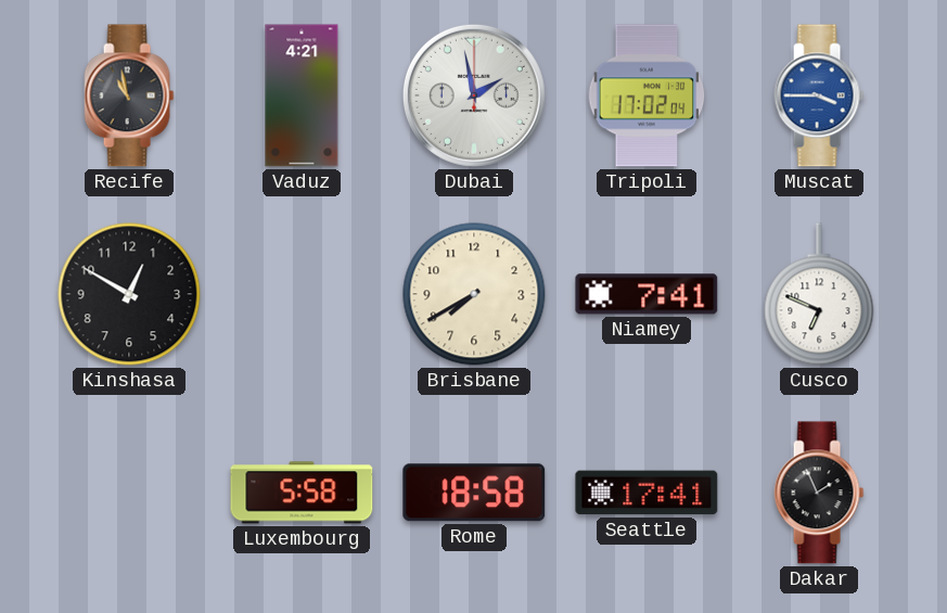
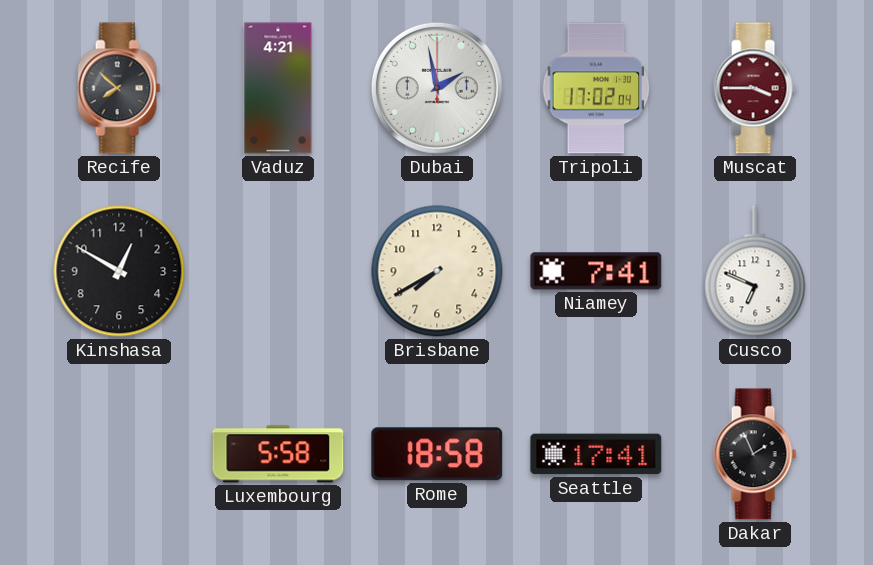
Recife: 10:58 -> 7:52
Muscat dial: blue -> burgundy
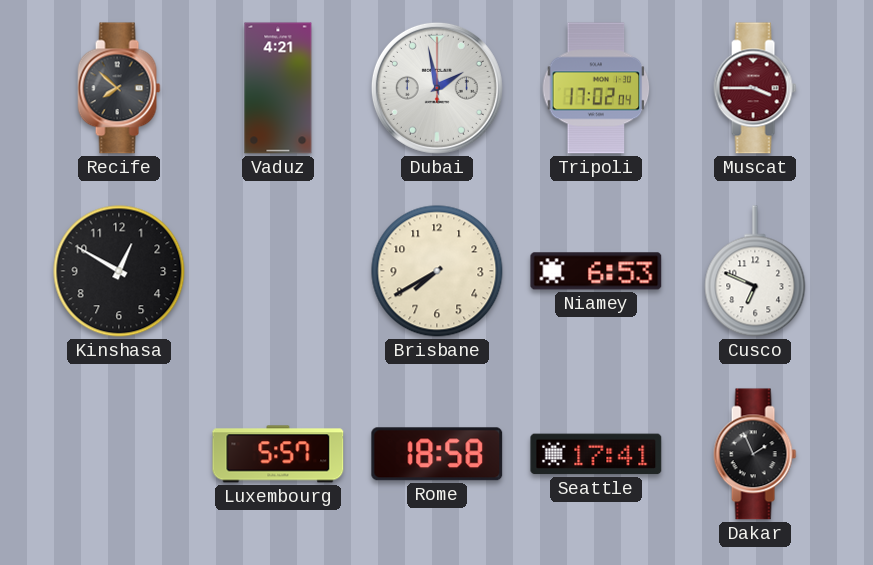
Niamey: 7:41 -> 6:53
Luxembourg: 5:58 -> 5:57
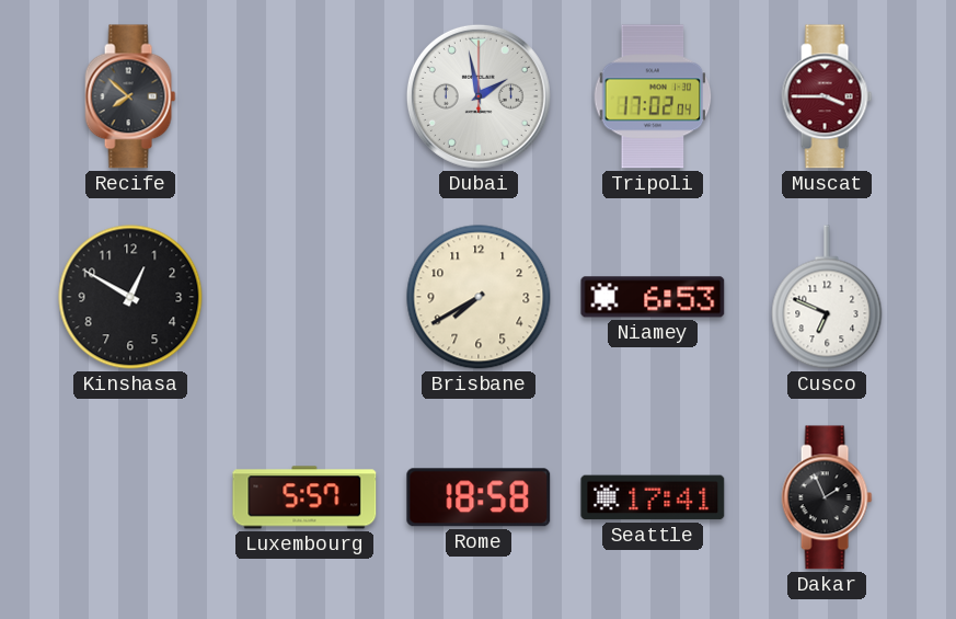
Vaduz: 4:21 -> none
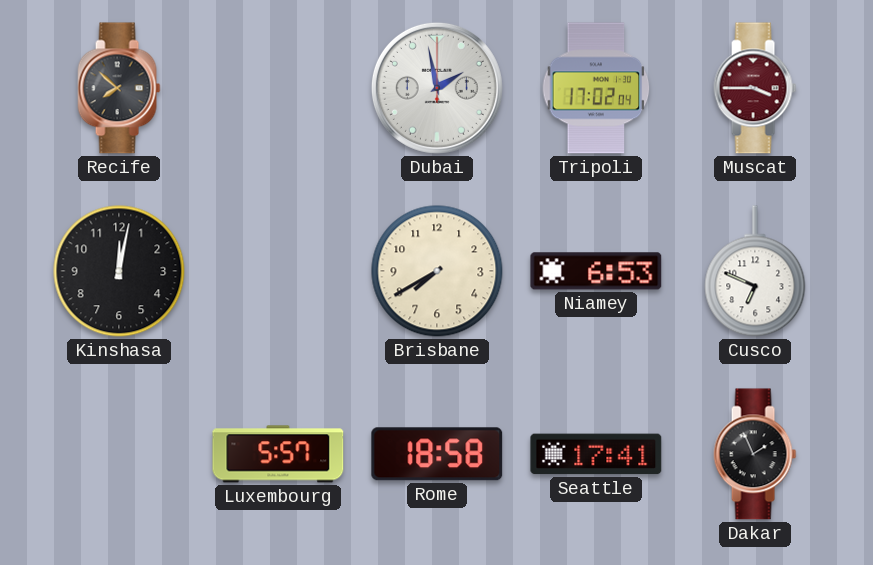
Kinshasa: 12:50 -> 12:02
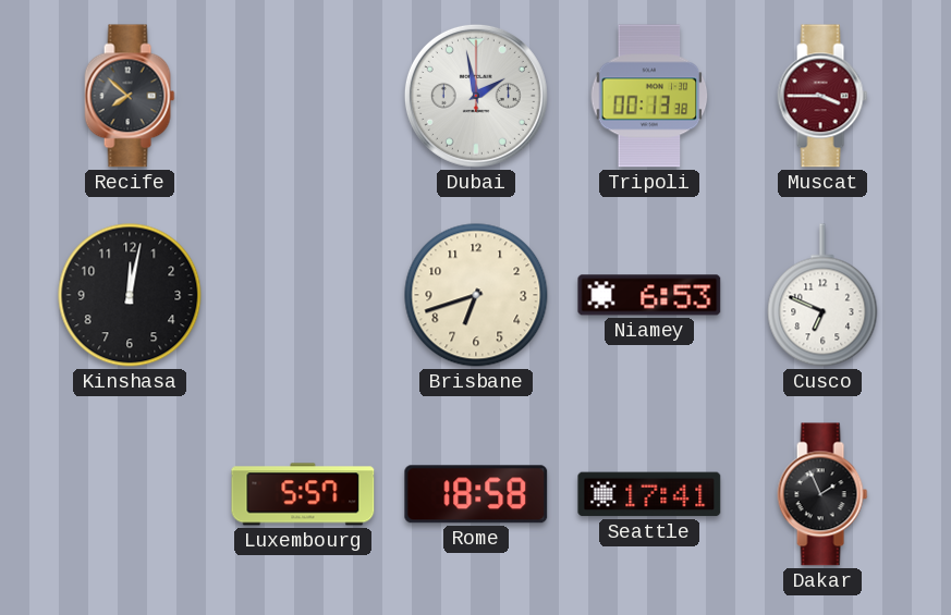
Tripoli: 17:02 -> 00:13
Brisbane: 7:40 -> 6:42
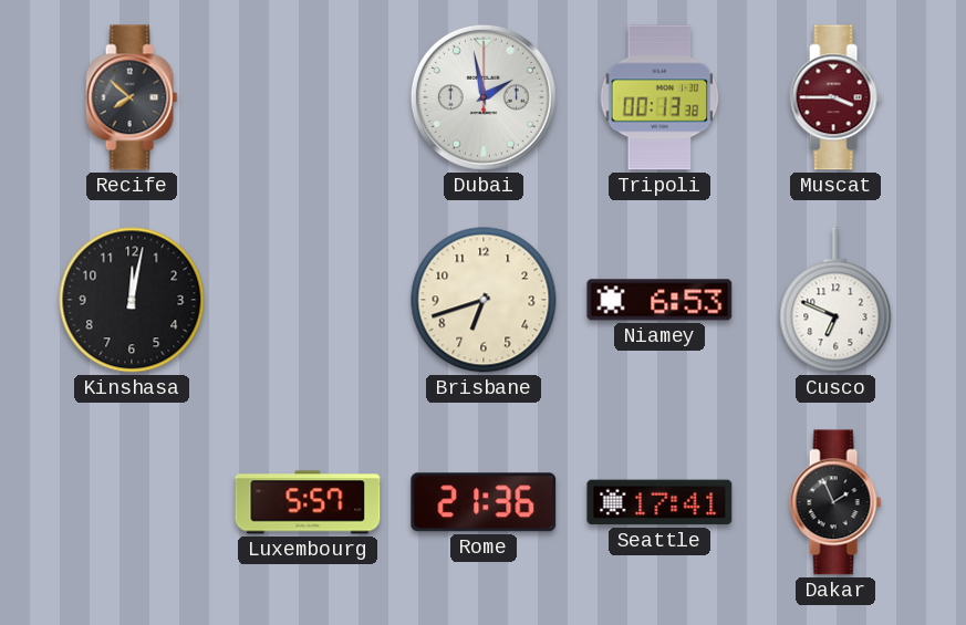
Rome: 18:58 -> 21:36
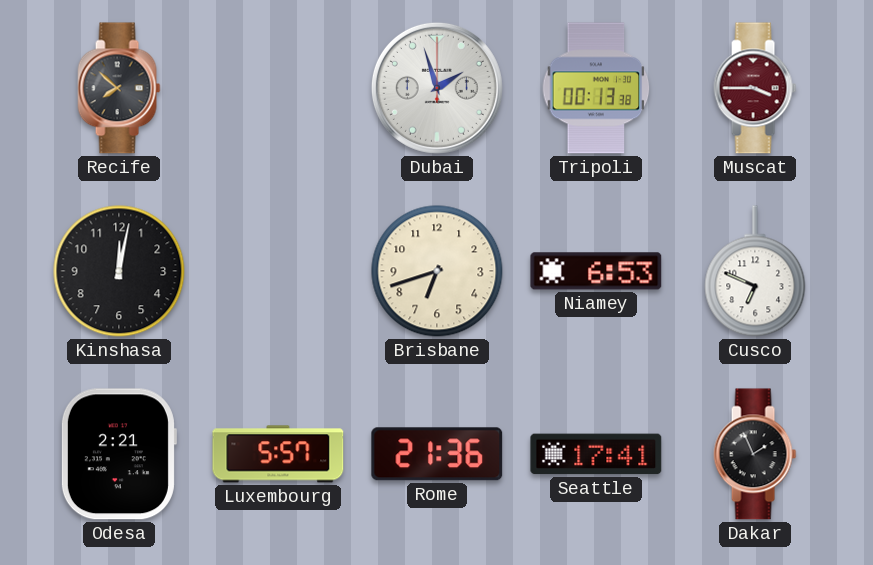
Dubai: 1:58 -> 1:57
Odesa: none -> 2:21
